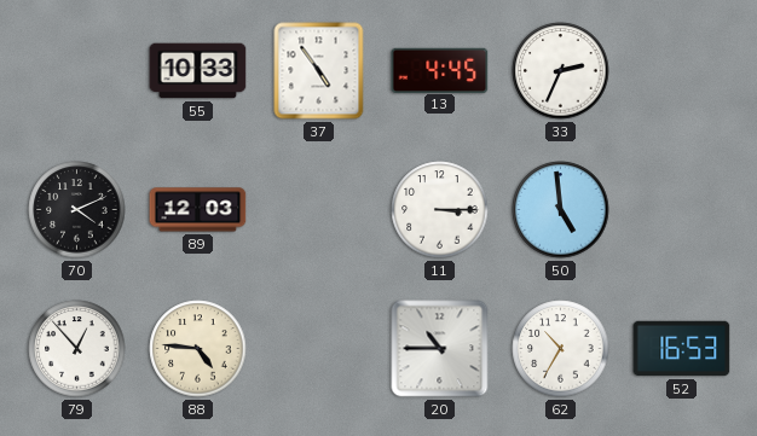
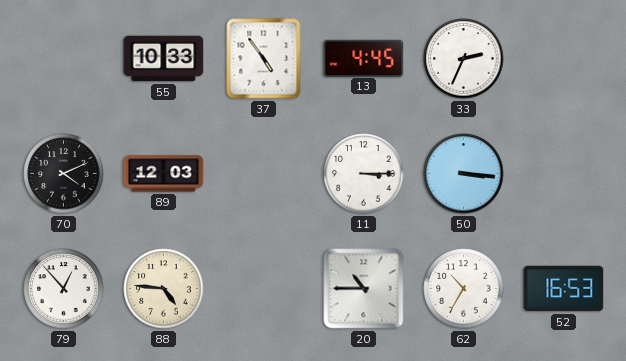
50: 4:59 -> 3:16
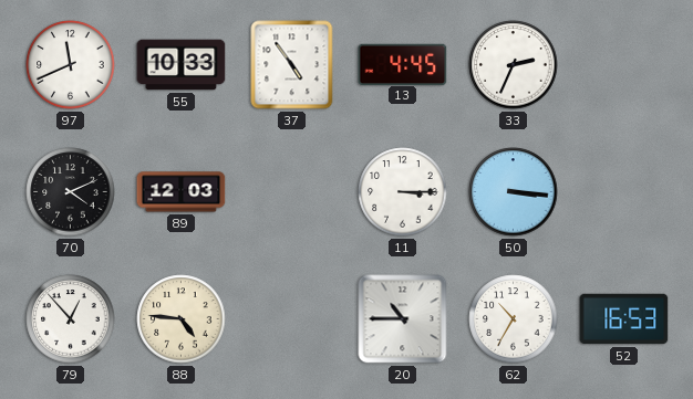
97: none -> 11:41
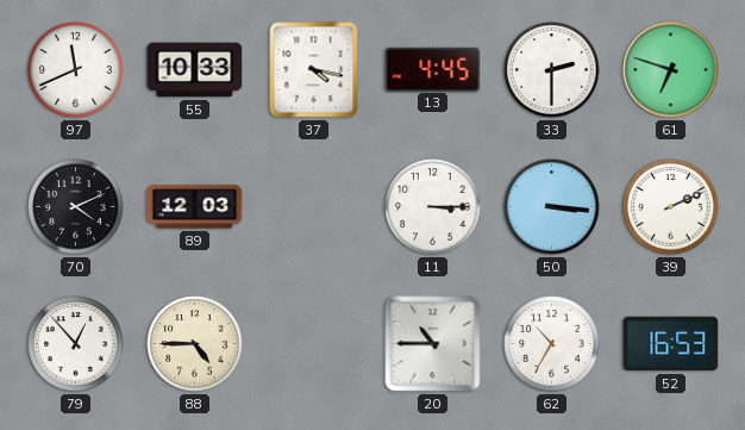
37: 4:54 -> 4:17
33: 2:34 -> 2:30
61: none -> 6:48
39: none -> 2:11
88: 4:46 -> 4:45
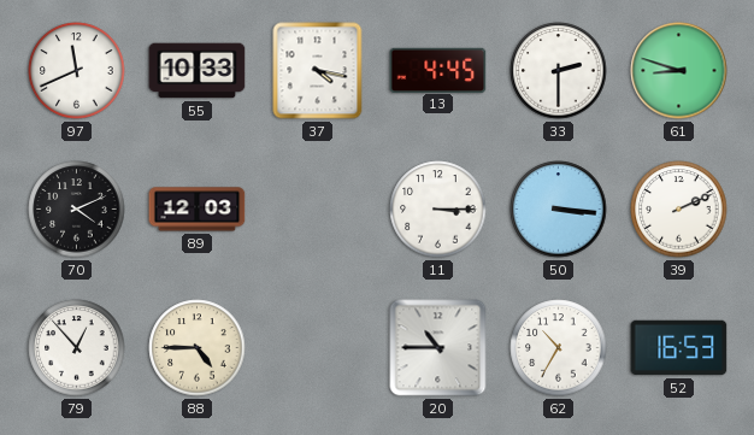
61: 6:48 -> 8:48
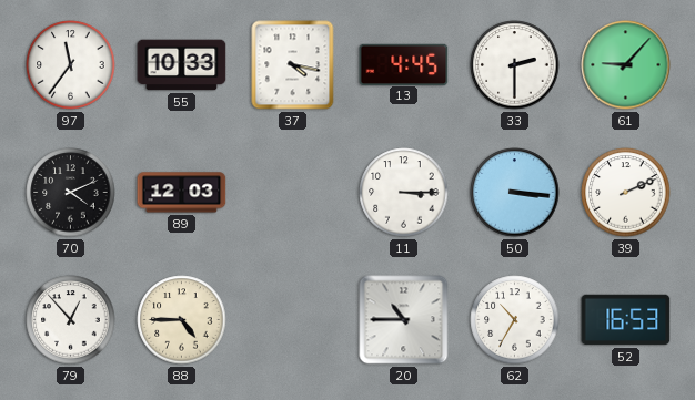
97: 11:41 -> 11:36
61: 8:48 -> 9:07
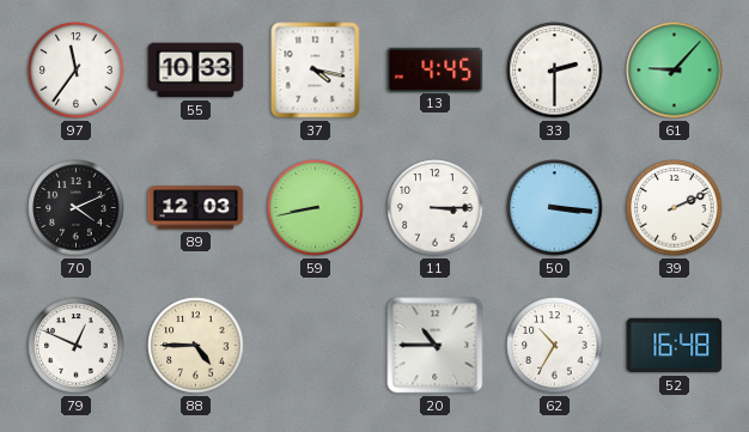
59: none -> 8:43
79: 12:53 -> 12:49
52: 16:53 -> 16:48
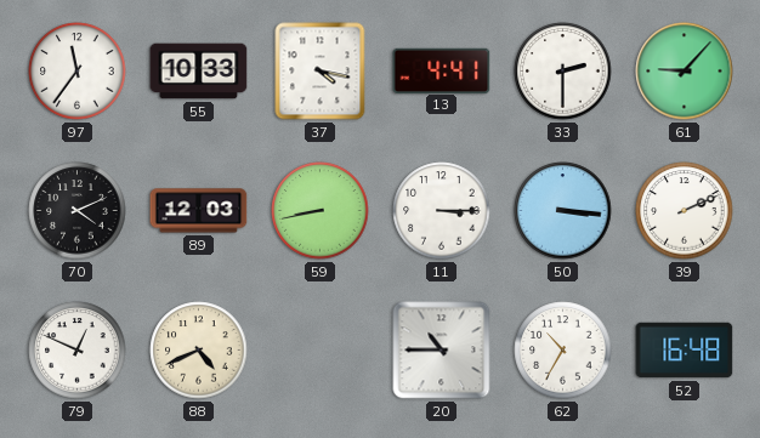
13: 4:45 -> 4:41
88: 4:45 -> 4:41
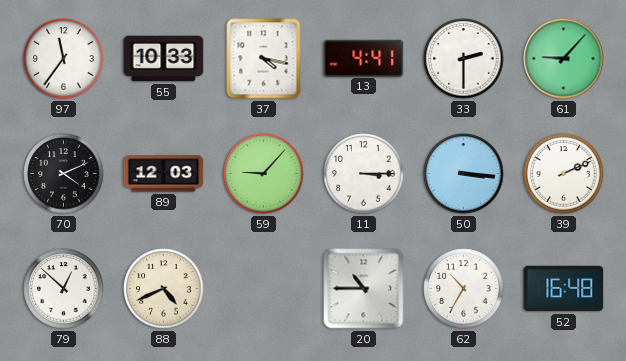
59: 8:43 -> 9:07
79: 12:49 -> 12:52
